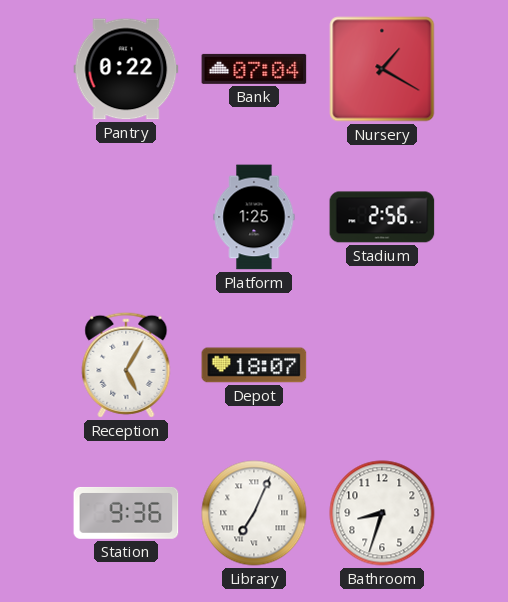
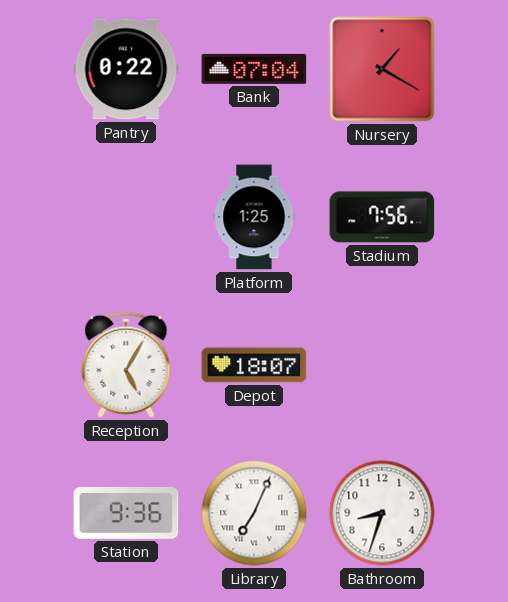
Stadium: 2:56 -> 7:56
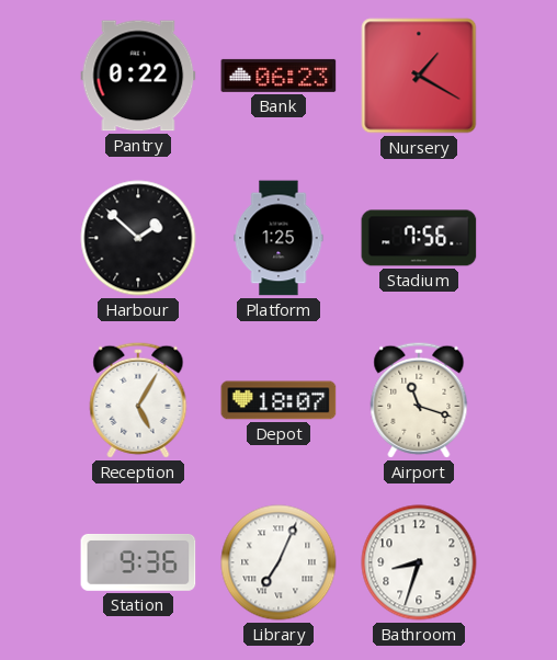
Bank: 07:04 -> 06:23
Harbour: none -> 1:52
Airport: none -> 11:18
